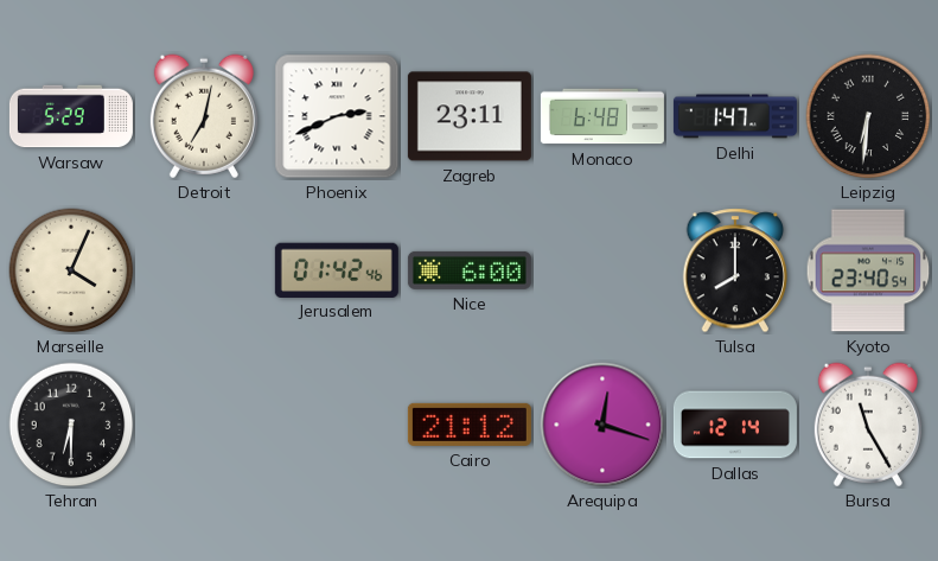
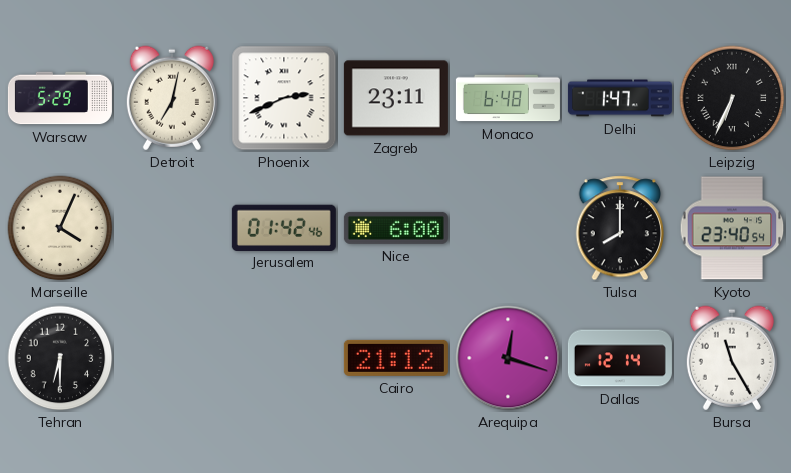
Leipzig: 6:31 -> 6:34
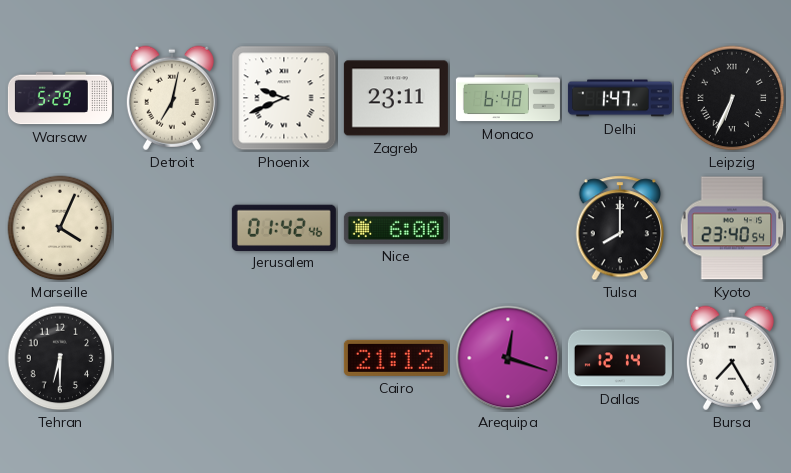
Phoenix: 2:41 -> 9:41
Bursa: 11:25 -> 7:25
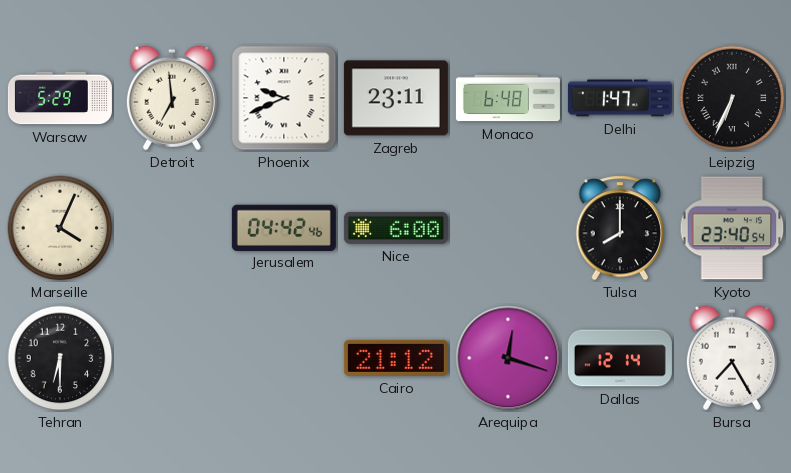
Detroit: 7:02 -> 6:59
Jerusalem: 01:42 -> 04:42
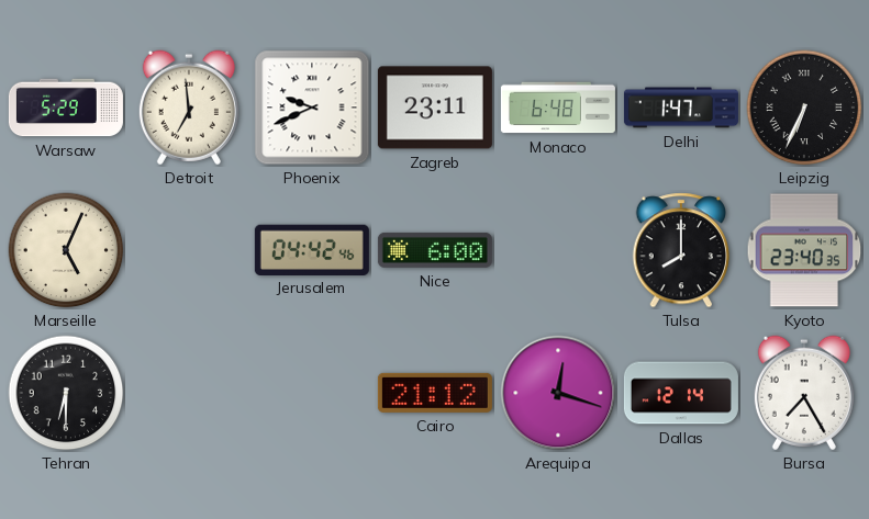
Marseille: 4:04 -> 5:04
Kyoto: 23:40:54 -> 23:40:35
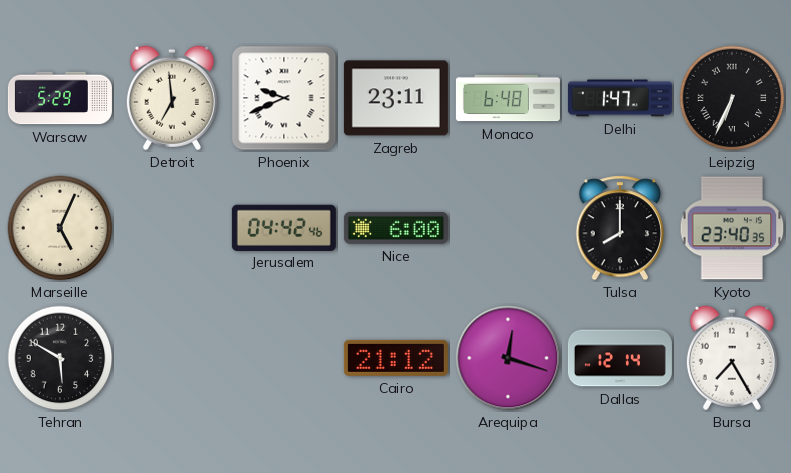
Tehran: 6:30 -> 5:50
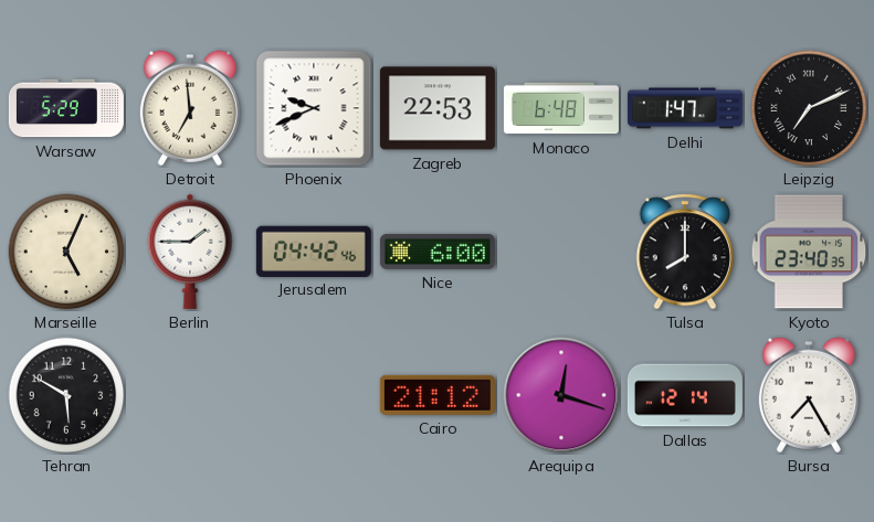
Zagreb: 23:11 -> 22:53
Leipzig: 6:34 -> 7:11
Berlin: none -> 1:45
